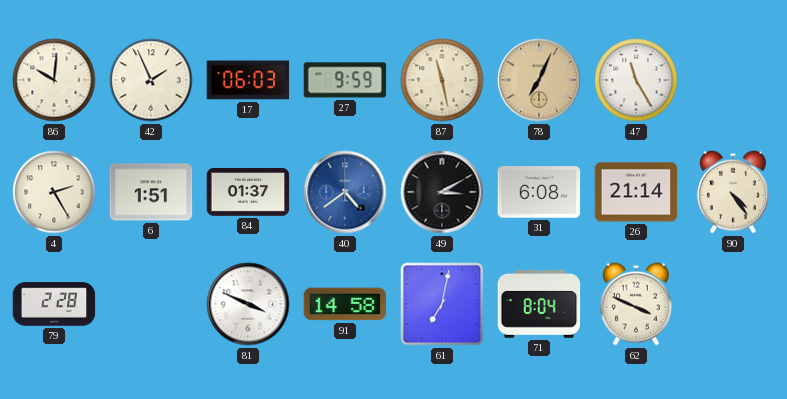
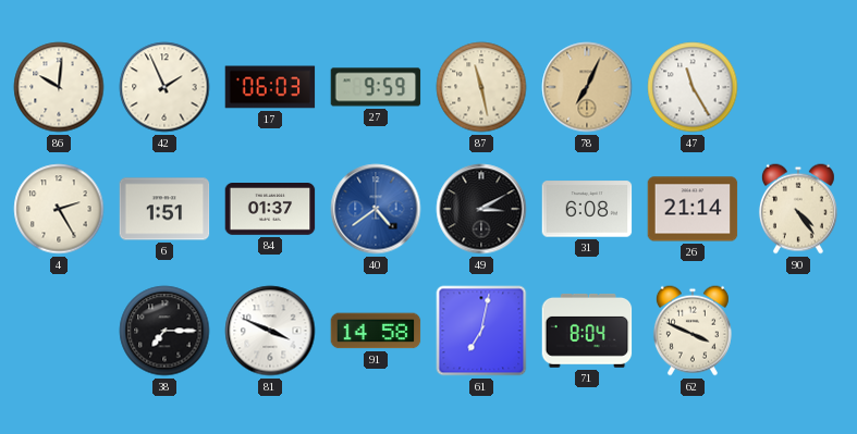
79: 2:28 -> none
38: none -> 7:15
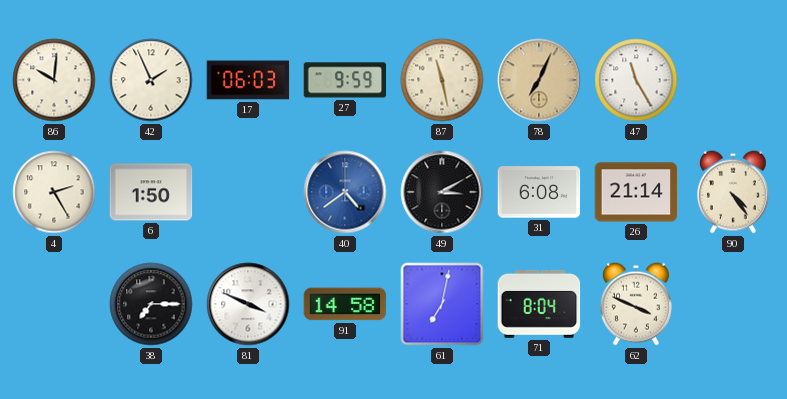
6: 1:51 -> 1:50
84: 01:37 -> none
